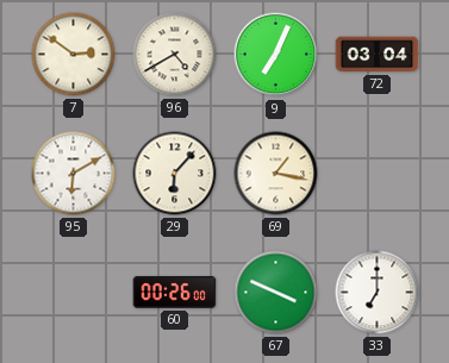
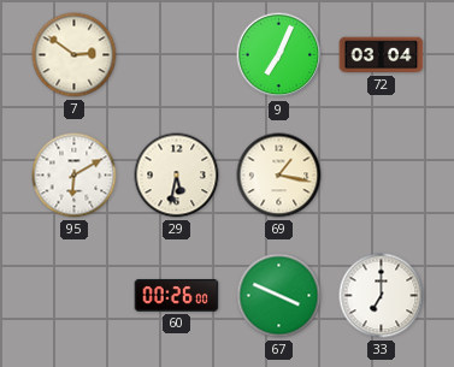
96: 4:40 -> none
29: 6:07 -> 5:32
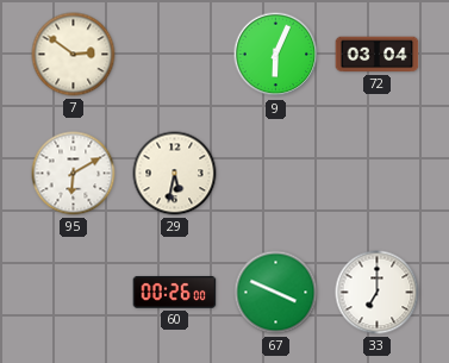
9: 7:04 -> 6:04
69: 1:17 -> none
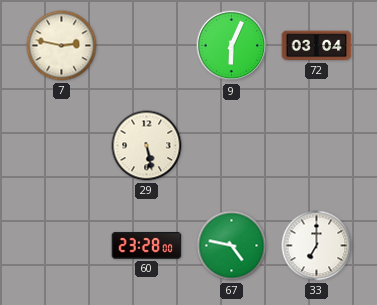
7: 2:51 -> 2:47
95: 6:10 -> none
29: 5:32 -> 5:28
60: 00:26 -> 23:28
67: 3:49 -> 4:47
